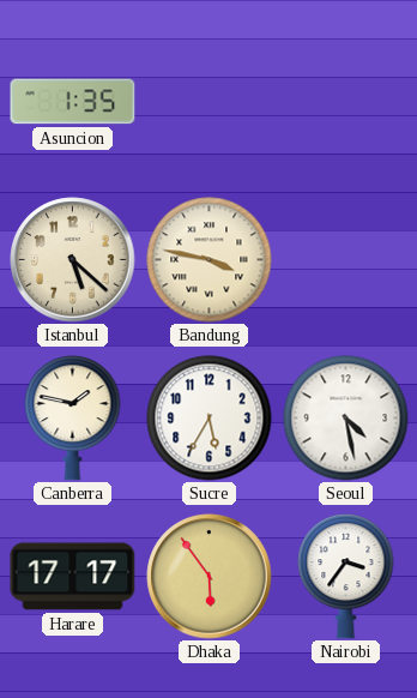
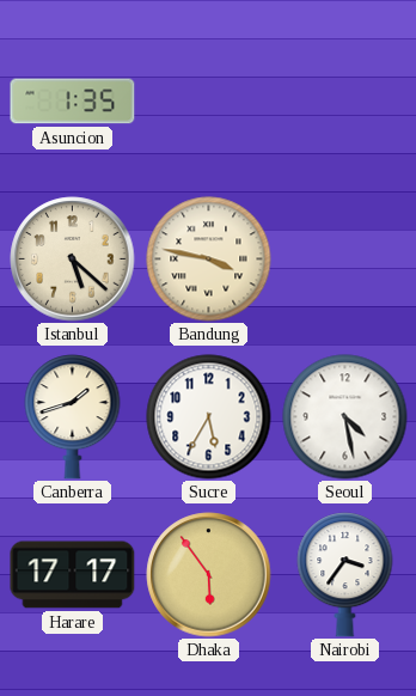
Canberra: 1:47 -> 1:42
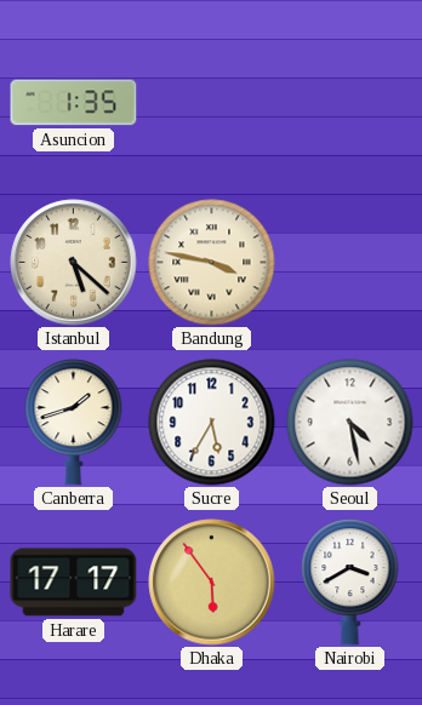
Nairobi: 3:36 -> 3:40
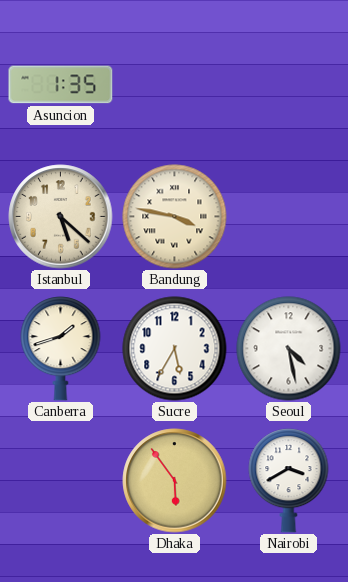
Harare: 17:17 -> none
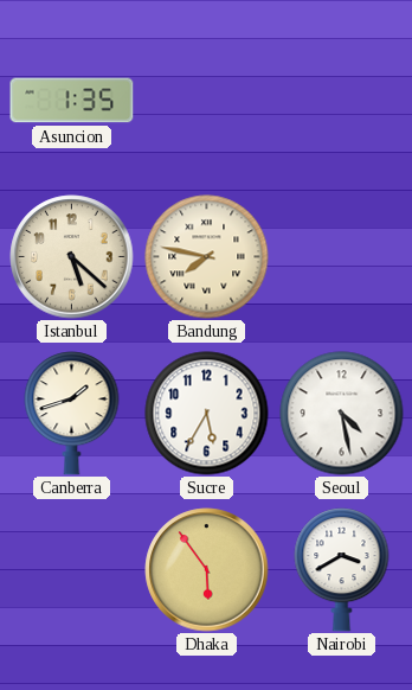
Bandung: 3:47 -> 7:47
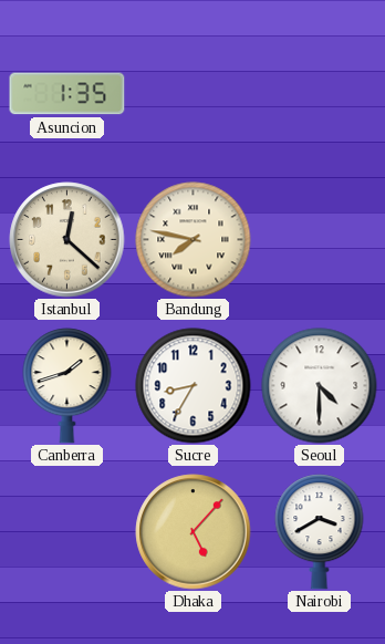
Istanbul: 5:22 -> 12:22
Sucre: 5:35 -> 8:35
Seoul: 4:28 -> 4:30
Dhaka: 5:54 -> 5:07
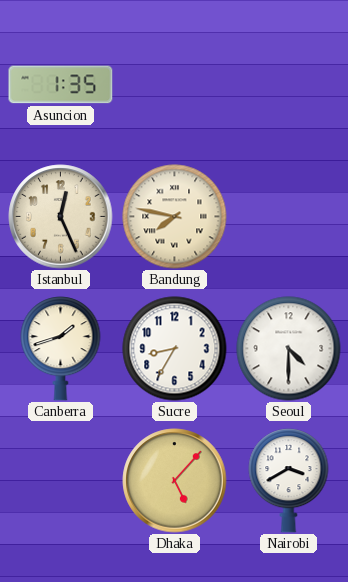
Istanbul: 12:22 -> 12:26
